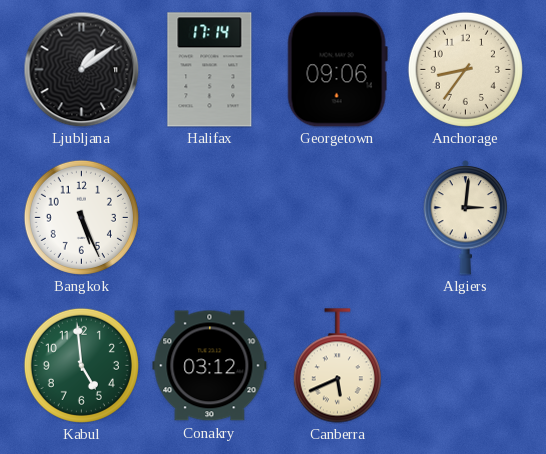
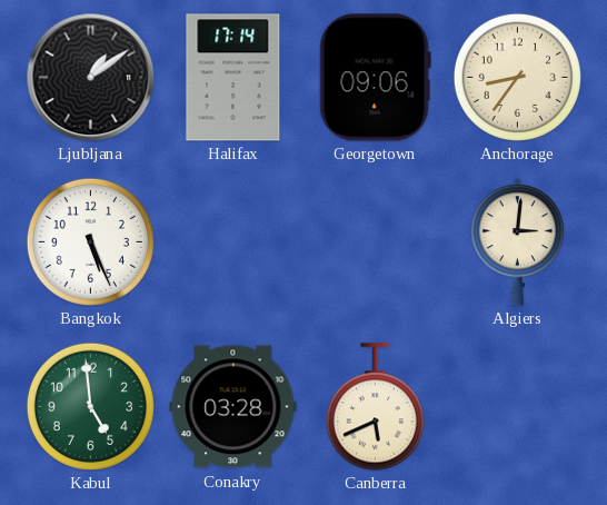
Conakry: 03:12 -> 03:28
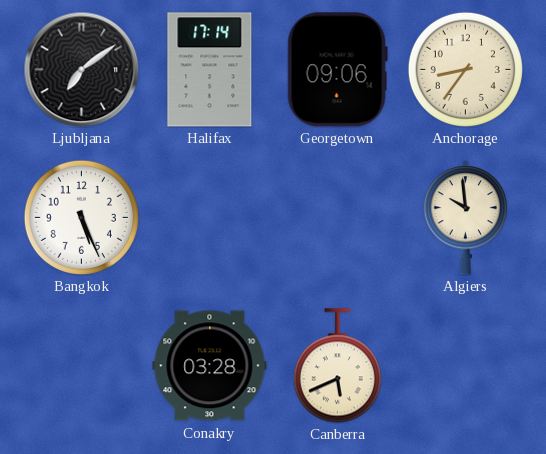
Ljubljana: 1:09 -> 7:09
Algiers: 3:01 -> 9:59
Kabul: 4:59 -> none
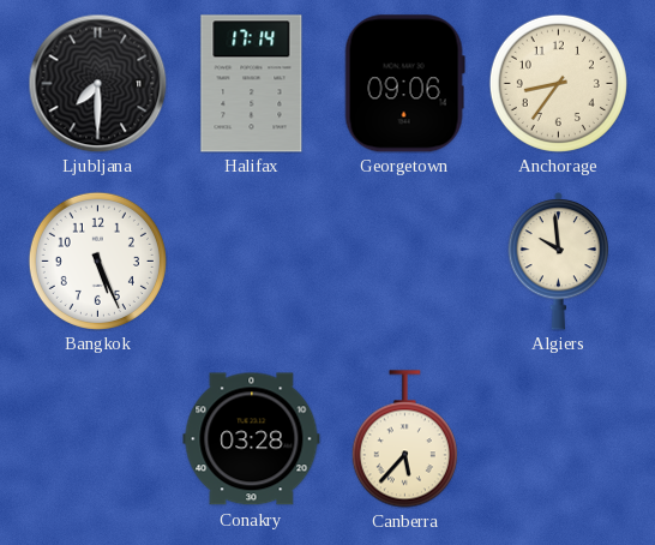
Ljubljana: 7:09 -> 7:30
Canberra: 5:41 -> 5:37
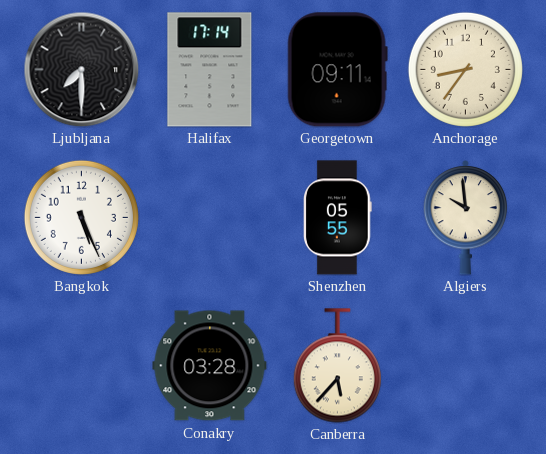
Georgetown: 09:06 -> 09:11
Shenzhen: none -> 05:55
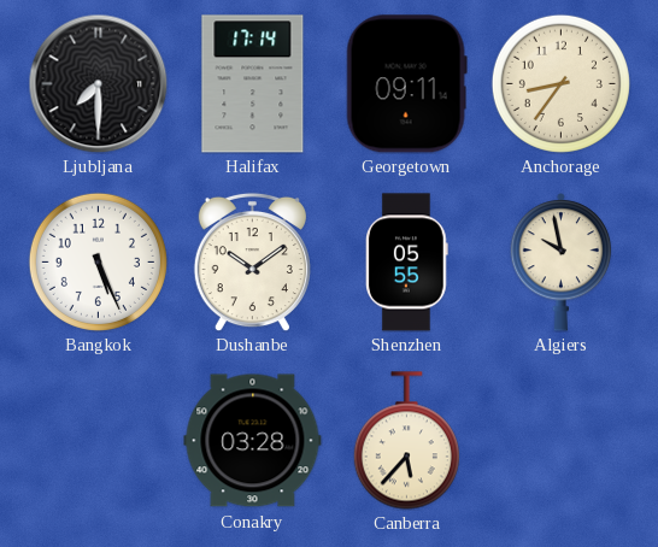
Dushanbe: none -> 10:09
Algiers: 9:59 -> 9:58
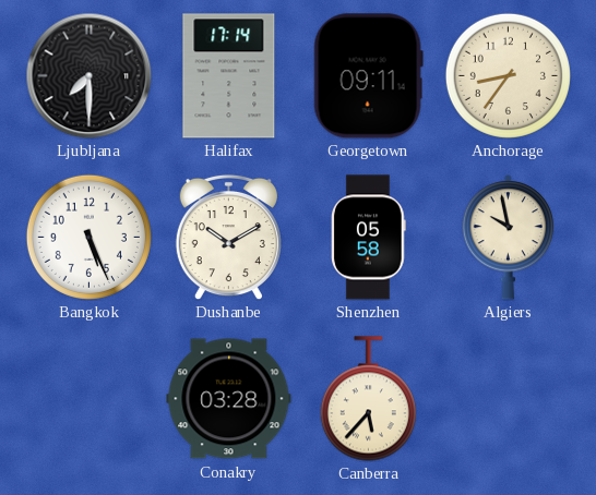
Dushanbe: 10:09 -> 10:10
Shenzhen: 05:55 -> 05:58
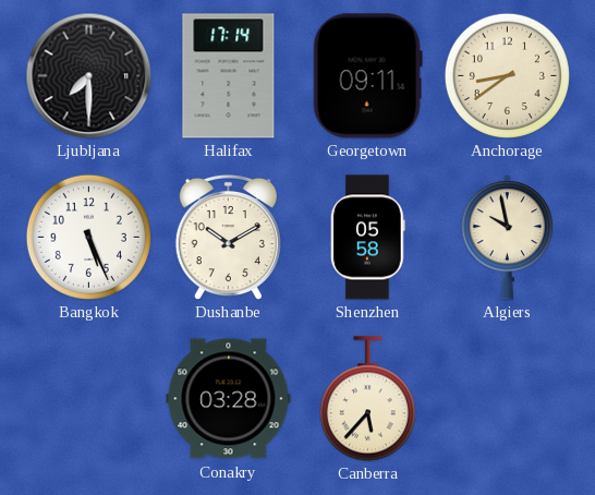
Anchorage: 8:36 -> 8:39
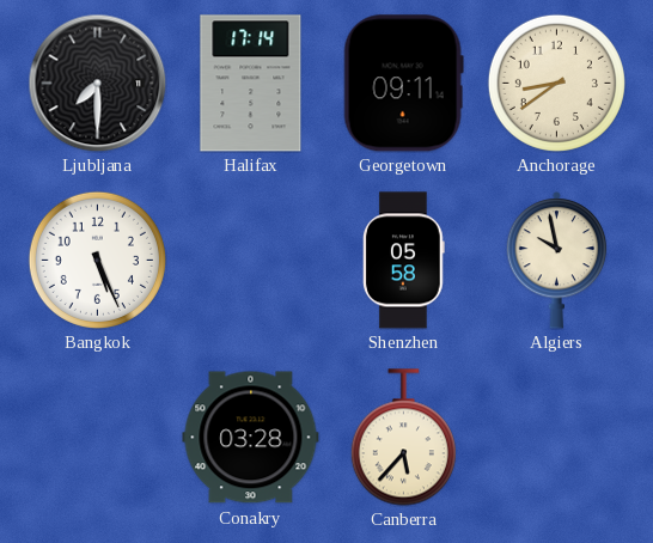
Dushanbe: 10:10 -> none
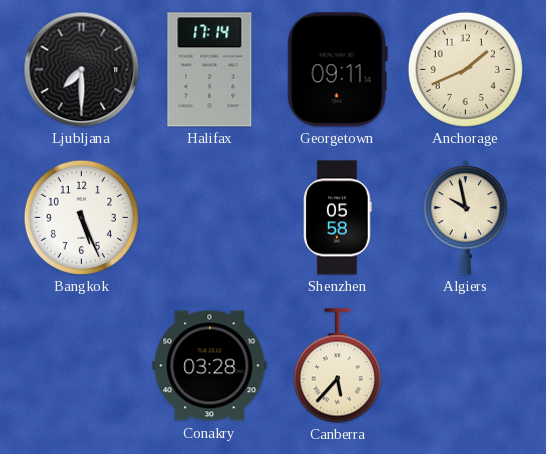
Anchorage: 8:39 -> 1:41
